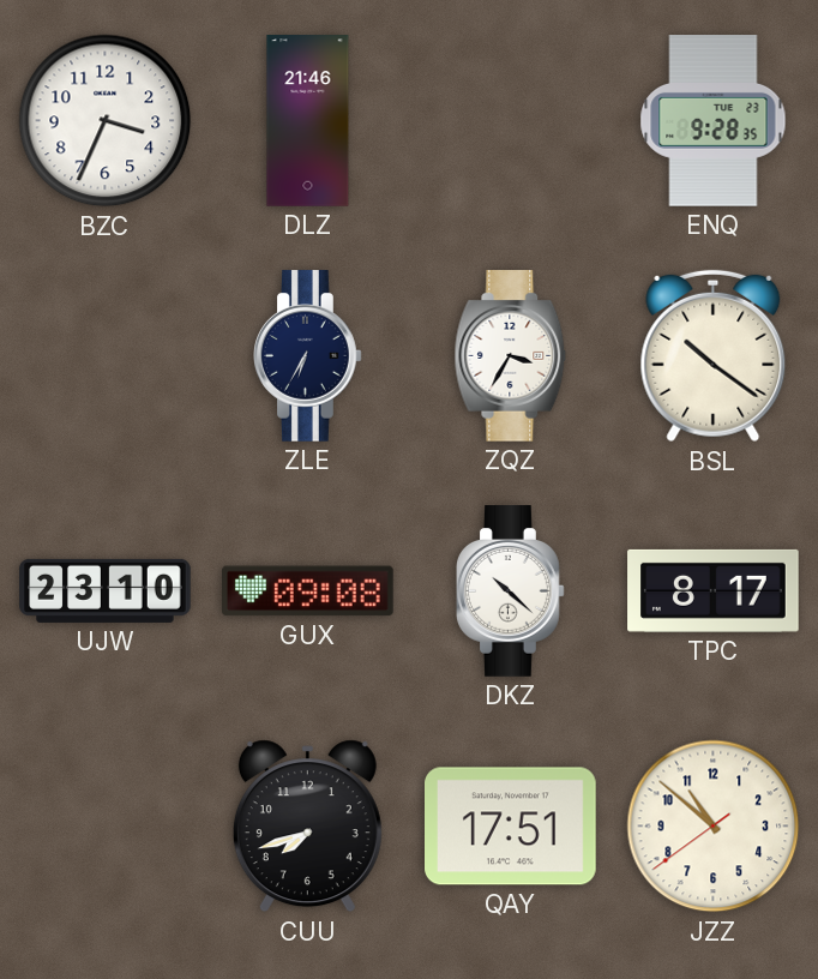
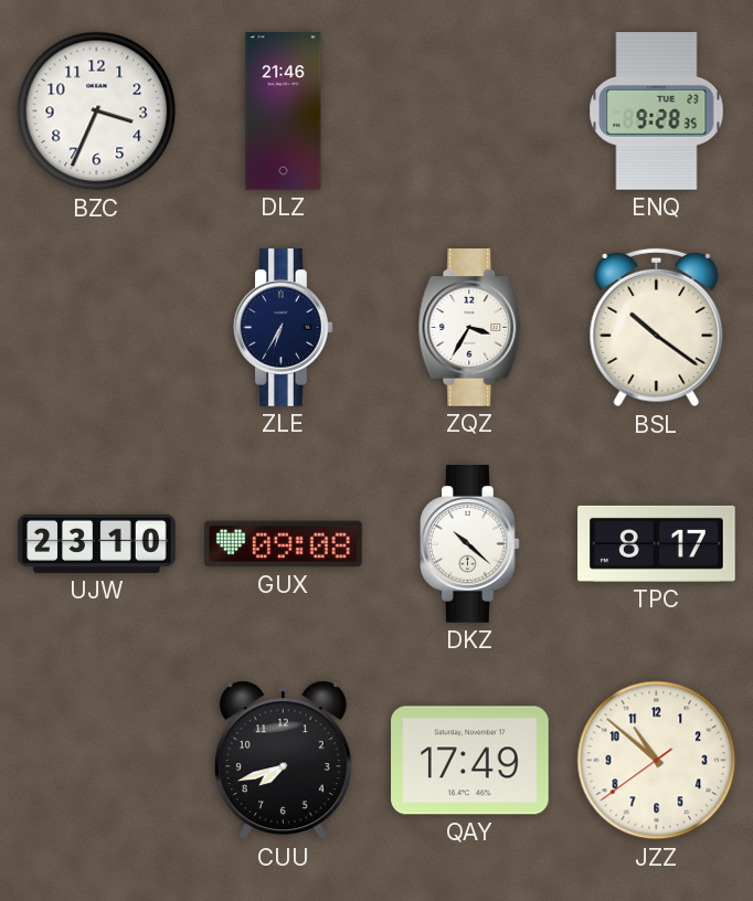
QAY: 17:51 -> 17:49
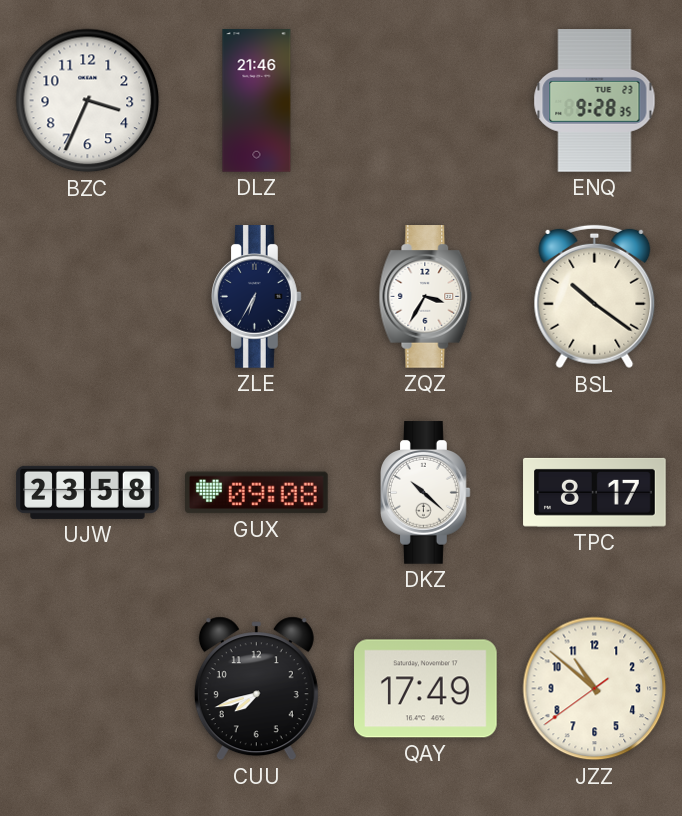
UJW: 23:10 -> 23:58
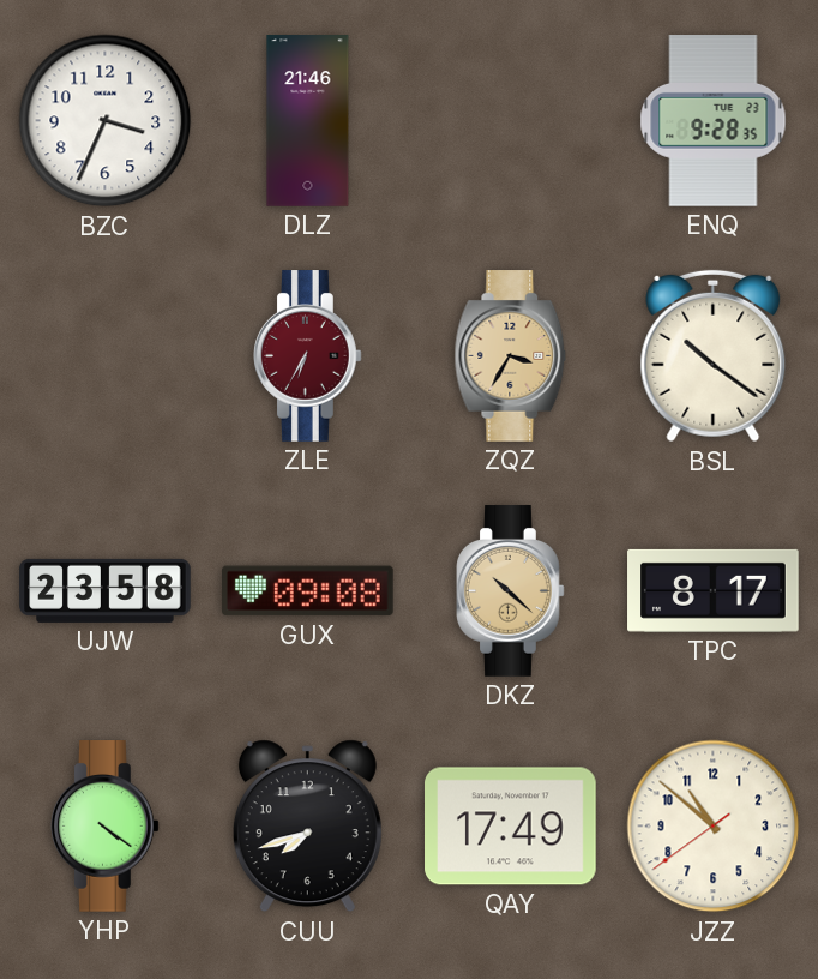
ZLE dial: navy -> burgundy
ZQZ dial: white -> champagne
DKZ dial: white -> champagne
YHP: none -> 4:21
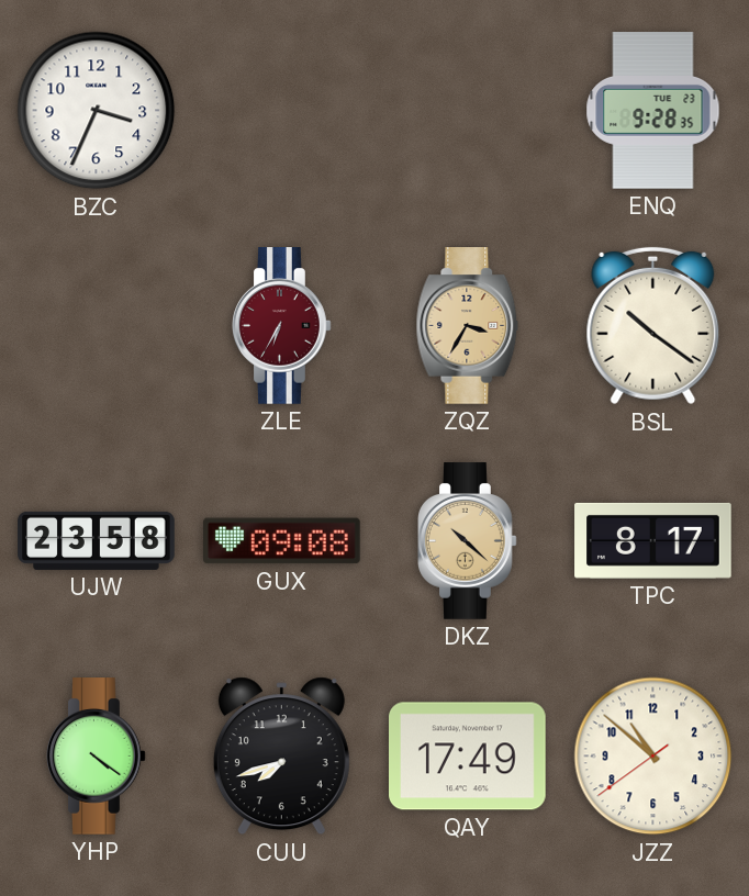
DLZ: 21:46 -> none
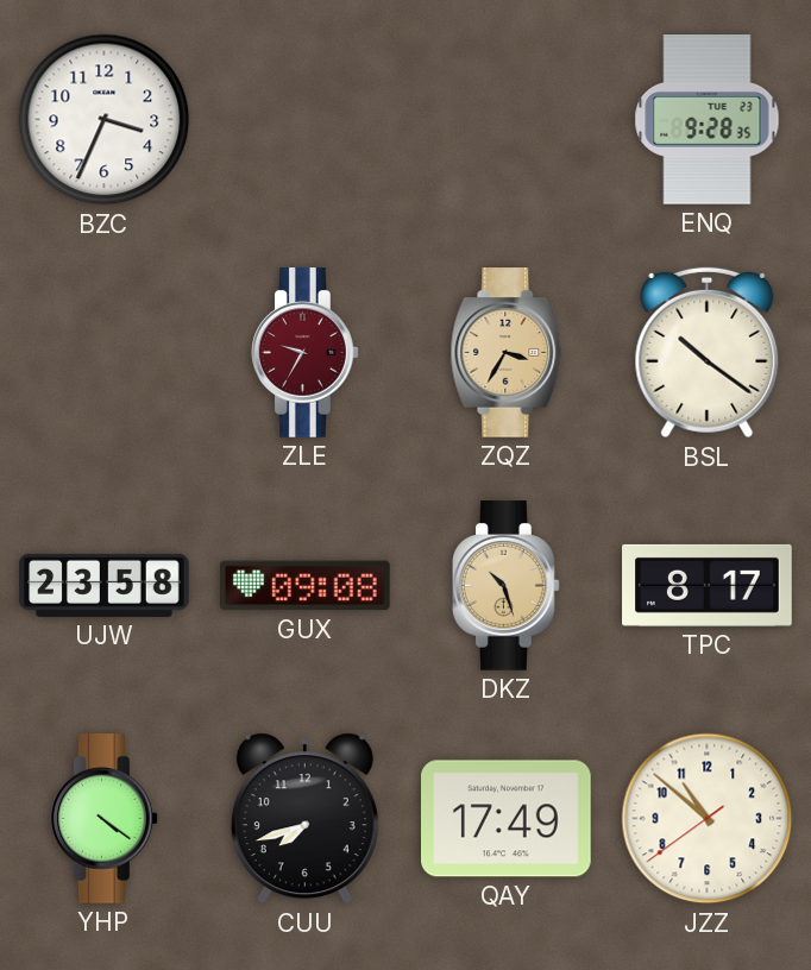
ZLE: 6:35 -> 9:35
DKZ: 10:22 -> 10:27
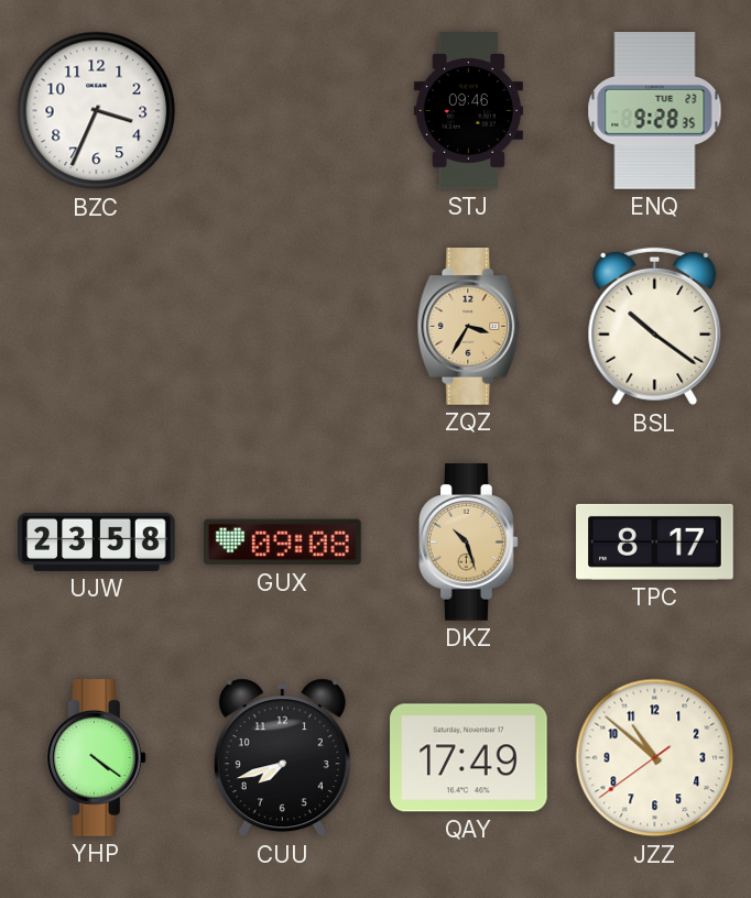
STJ: none -> 09:46
ZLE: 9:35 -> none
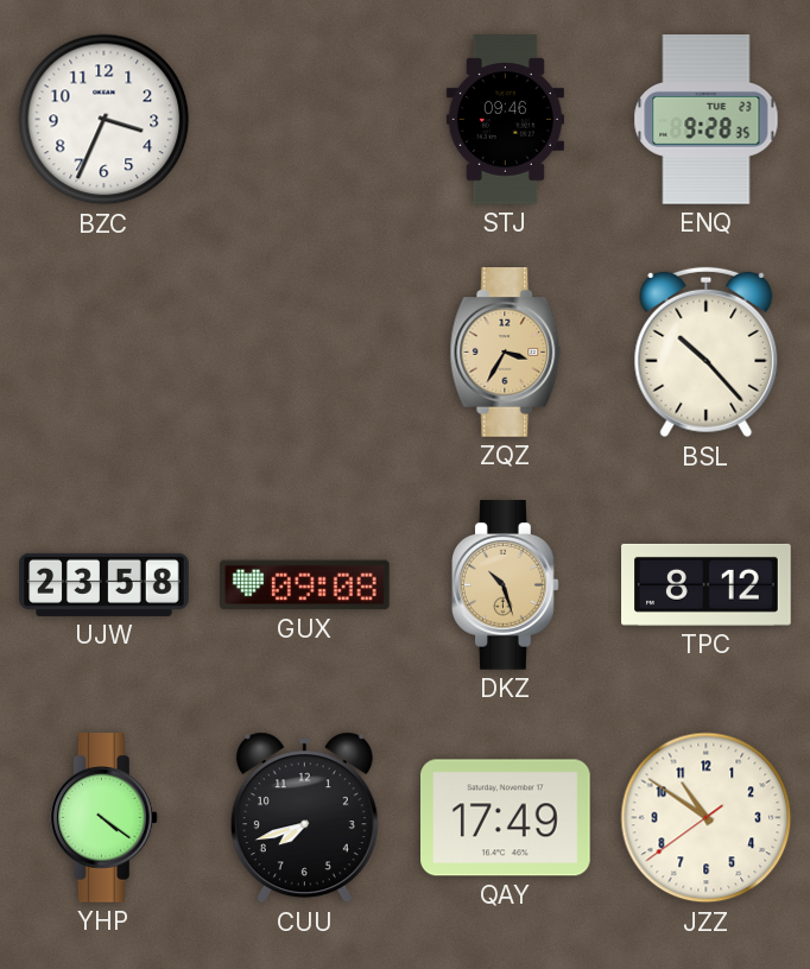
BSL: 10:21 -> 10:23
TPC: 8:17 -> 8:12
JZZ: 10:51 -> 10:50
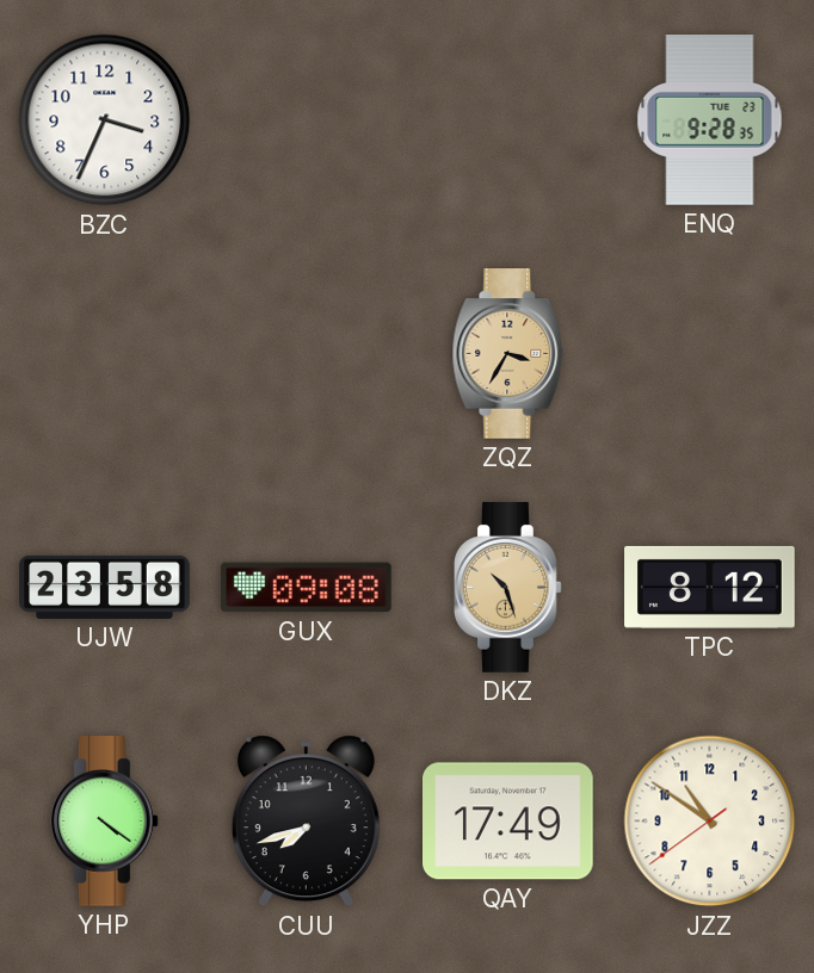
STJ: 09:46 -> none
BSL: 10:23 -> none
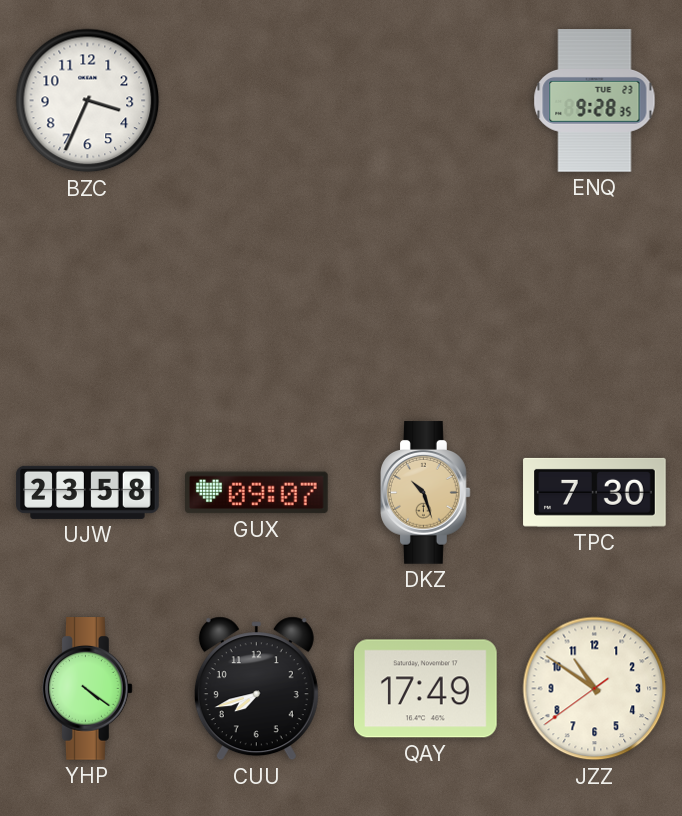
ZQZ: 3:35 -> none
GUX: 09:08 -> 09:07
TPC: 8:12 -> 7:30
